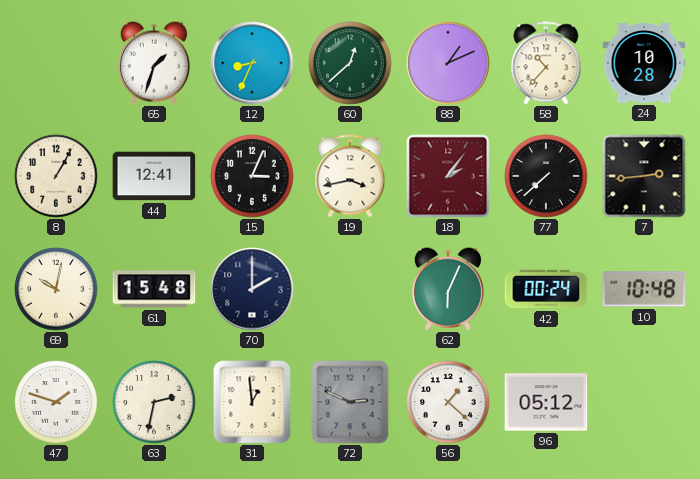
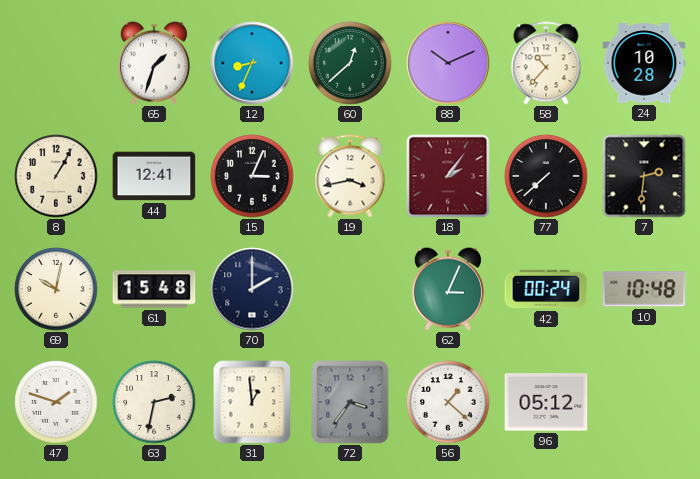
88: 1:11 -> 10:11
7: 2:44 -> 2:31
62: 6:04 -> 3:04
72: 2:49 -> 3:36
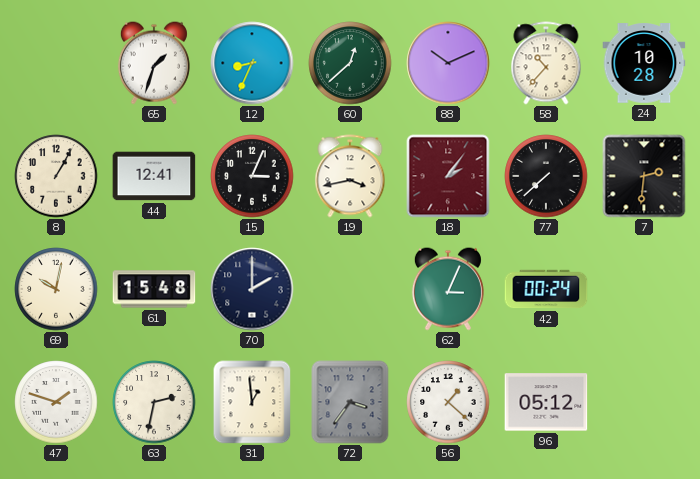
10: 10:48 -> none
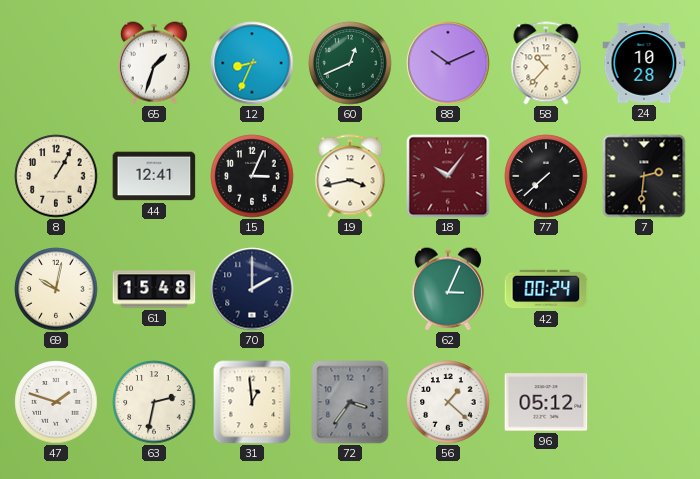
60: 12:38 -> 12:41
18: 2:06 -> 10:06
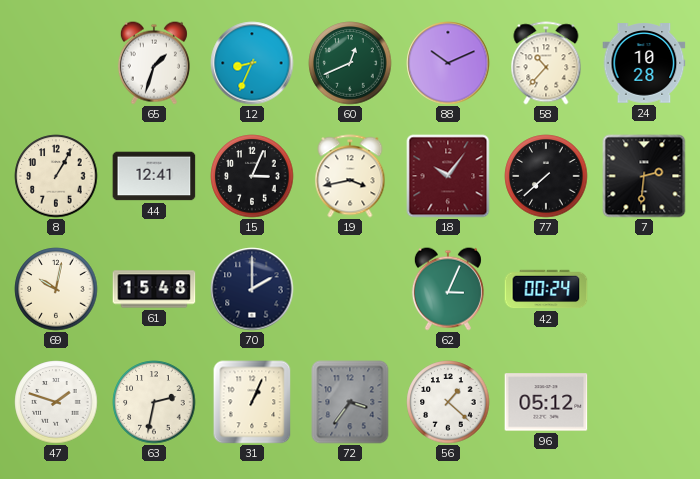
31: 12:59 -> 1:04
